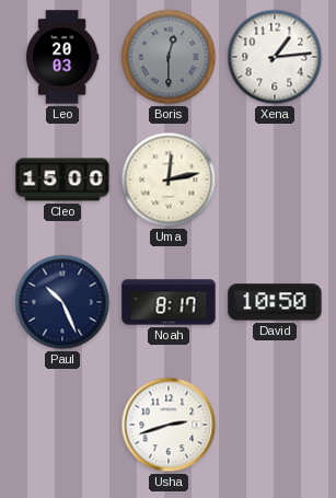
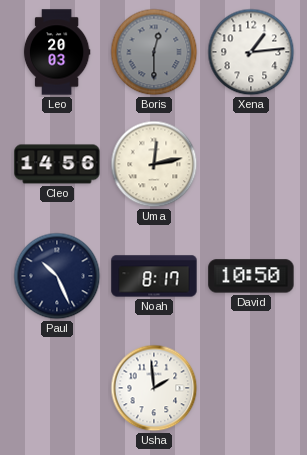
Cleo: 15:00 -> 14:56
Usha: 2:42 -> 1:59
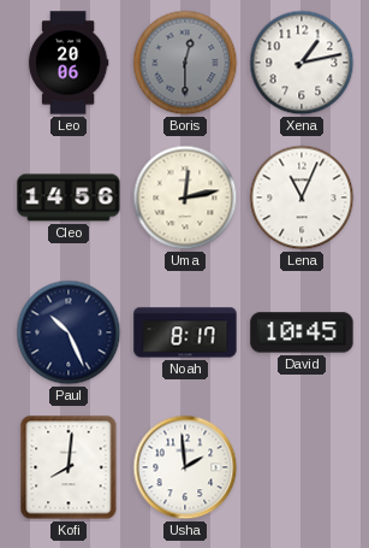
Leo: 20:03 -> 20:06
Xena: 1:14 -> 1:13
Lena: none -> 11:04
David: 10:50 -> 10:45
Kofi: none -> 8:01
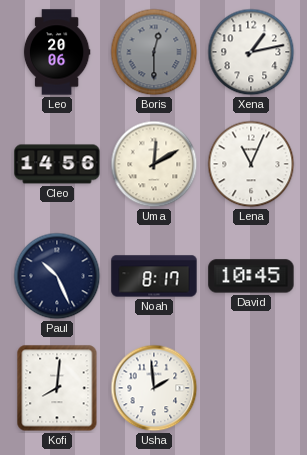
Uma: 12:13 -> 12:10
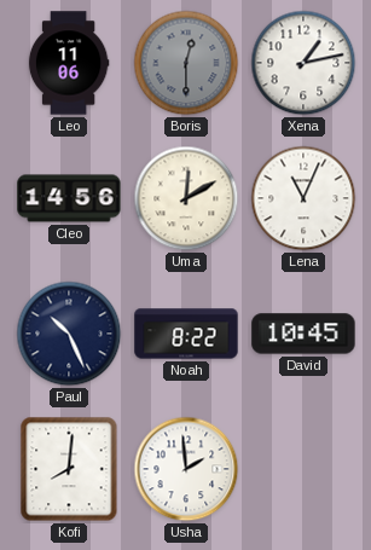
Leo: 20:06 -> 11:06
Noah: 8:17 -> 8:22
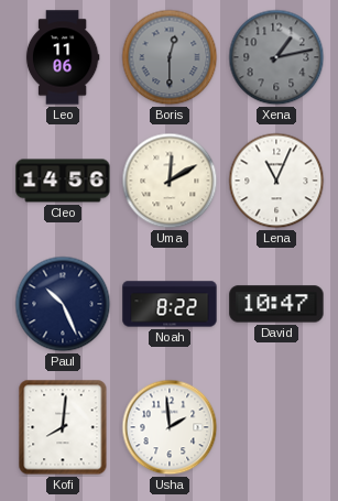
Xena dial: white -> grey
David: 10:45 -> 10:47
